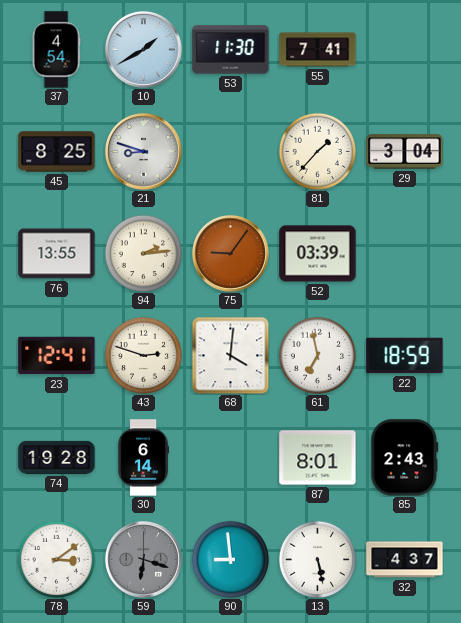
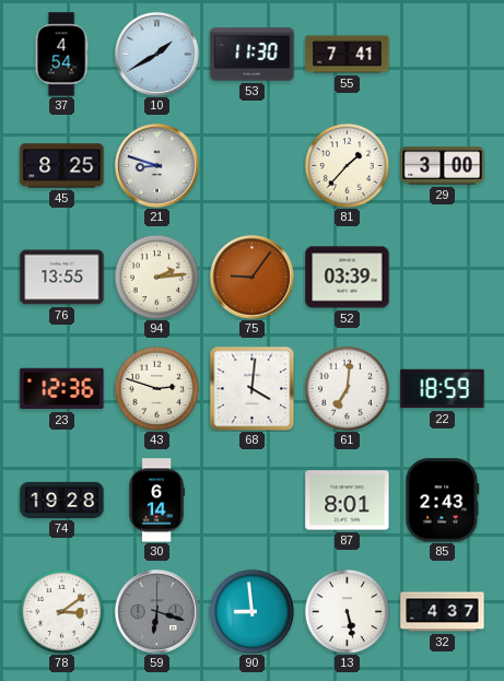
29: 3:04 -> 3:00
23: 12:41 -> 12:36
61: 6:58 -> 7:01
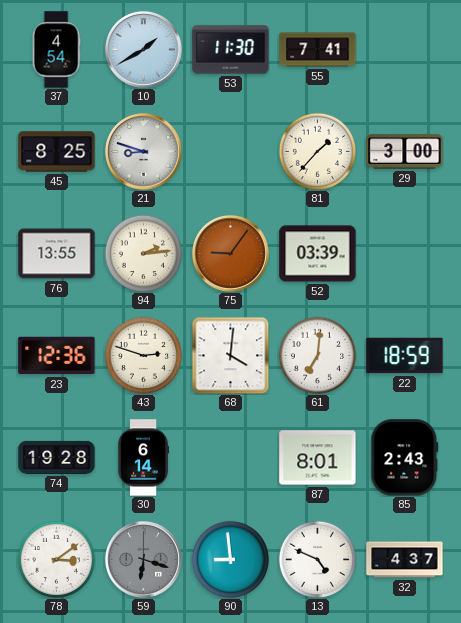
13: 5:28 -> 4:49
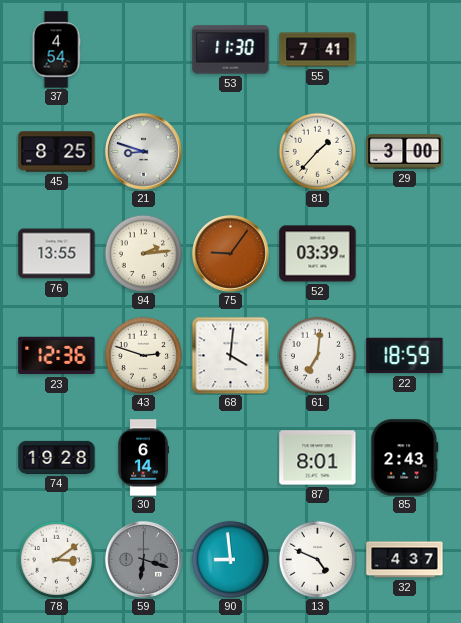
10: 1:40 -> none
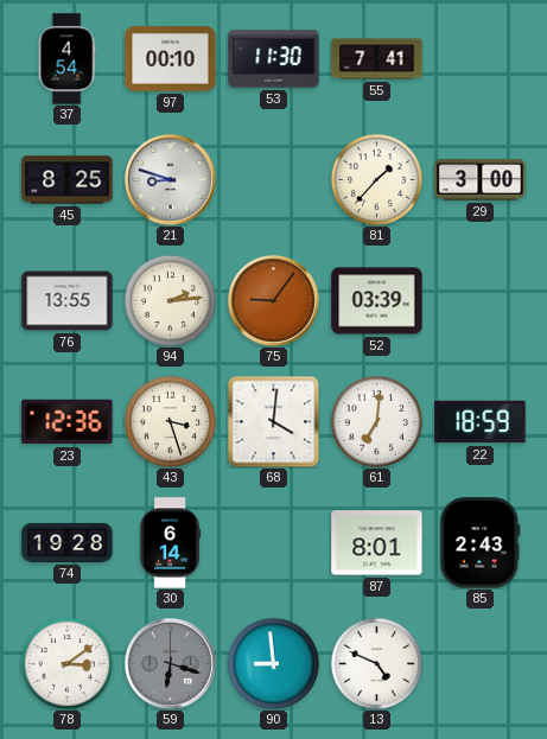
97: none -> 00:10
43: 2:48 -> 3:27
32: 4:37 -> none
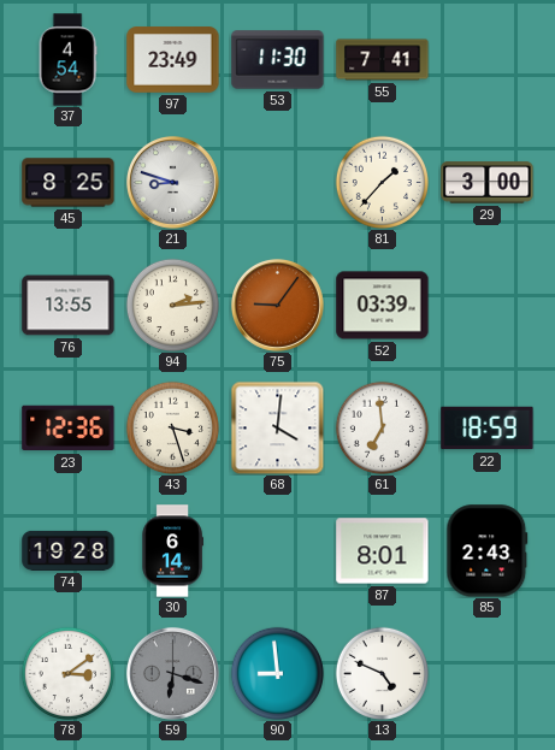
97: 00:10 -> 23:49
61: 7:01 -> 6:59
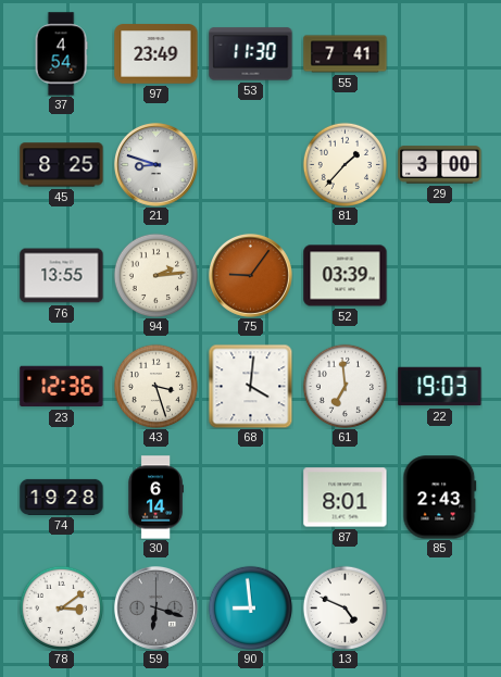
22: 18:59 -> 19:03
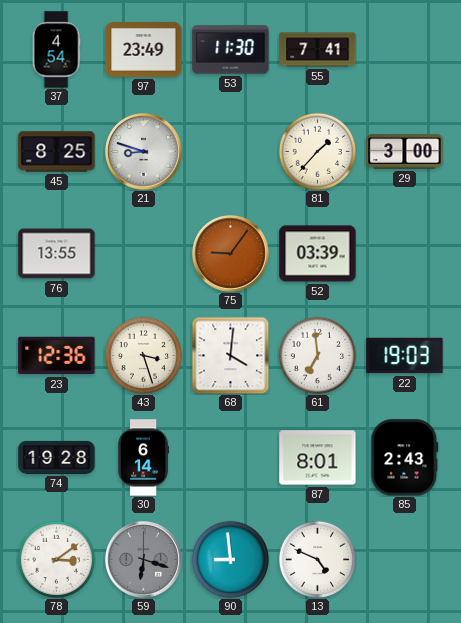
94: 2:14 -> none
